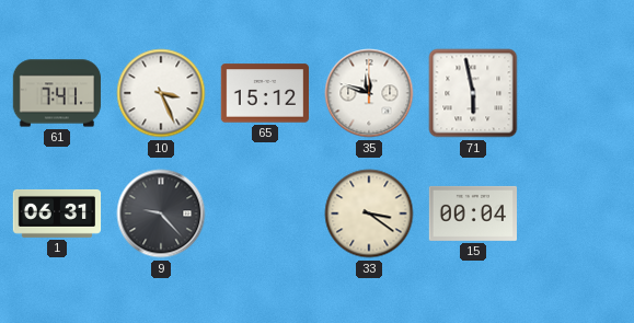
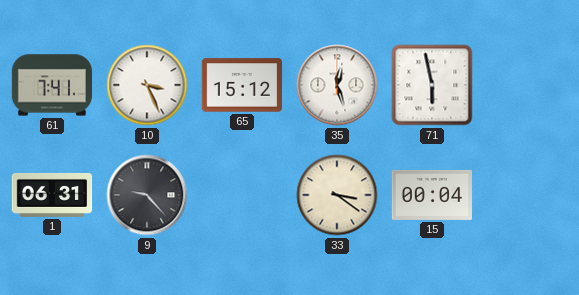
35: 11:48 -> 12:27
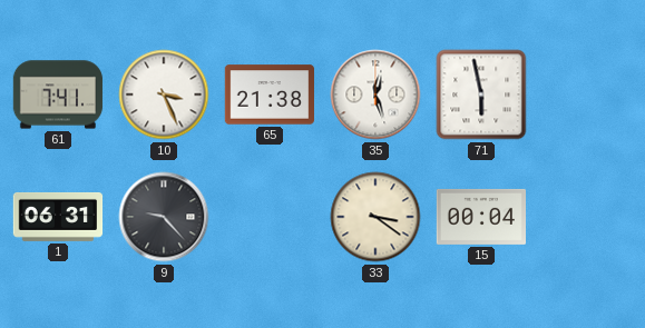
65: 15:12 -> 21:38
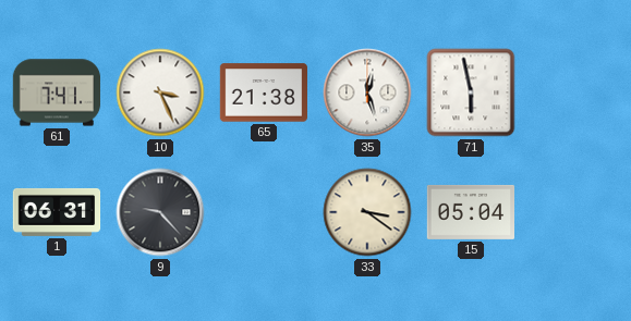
15: 00:04 -> 05:04
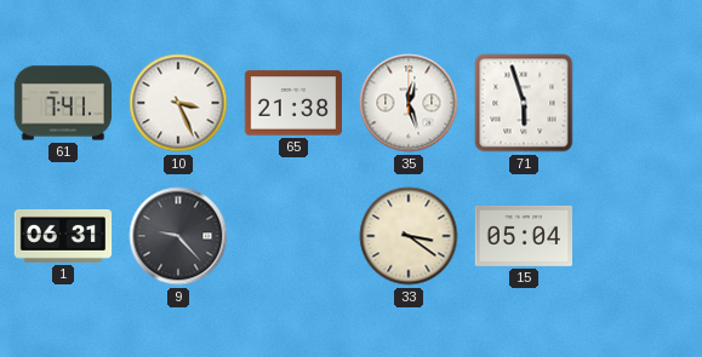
71: 5:58 -> 5:57
